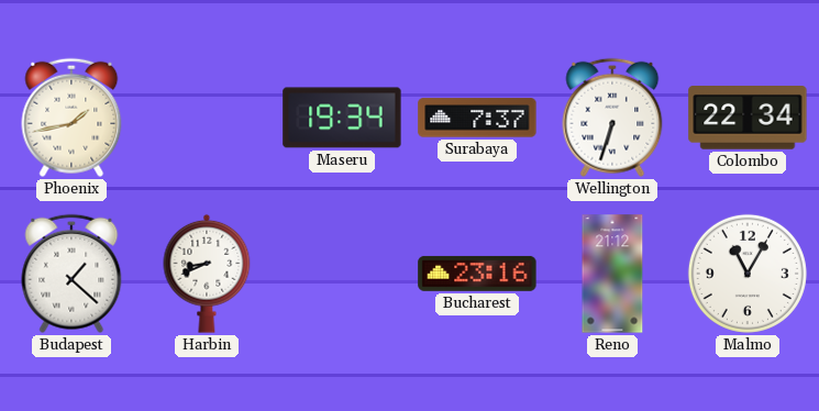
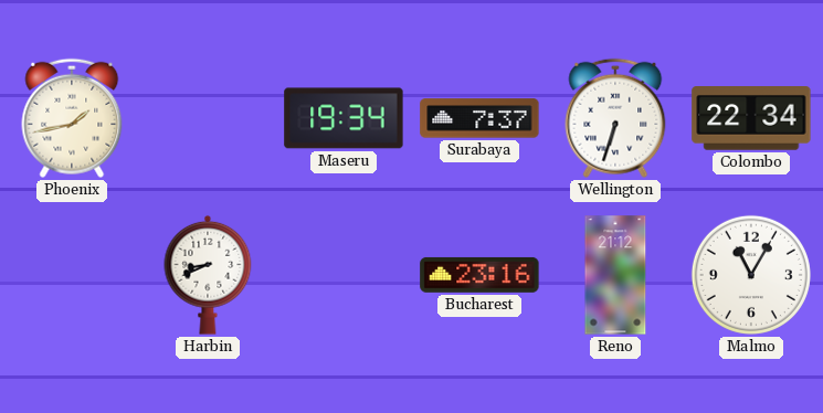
Budapest: 1:22 -> none
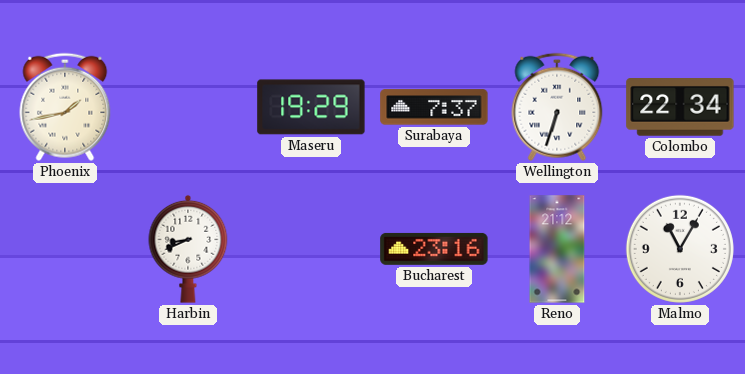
Maseru: 19:34 -> 19:29
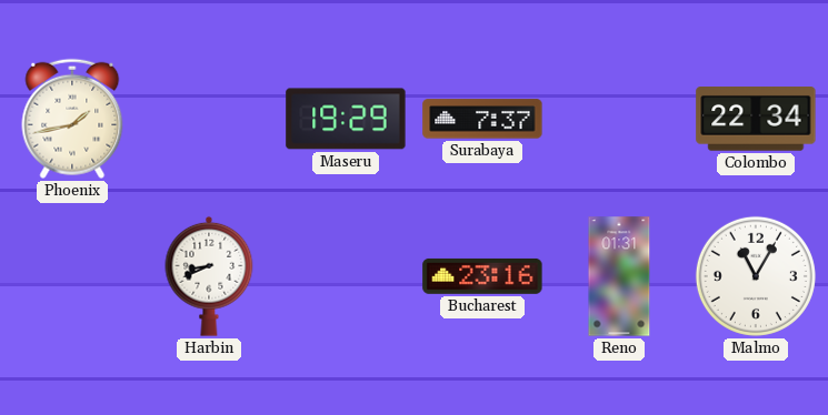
Wellington: 6:33 -> none
Reno: 21:12 -> 01:31
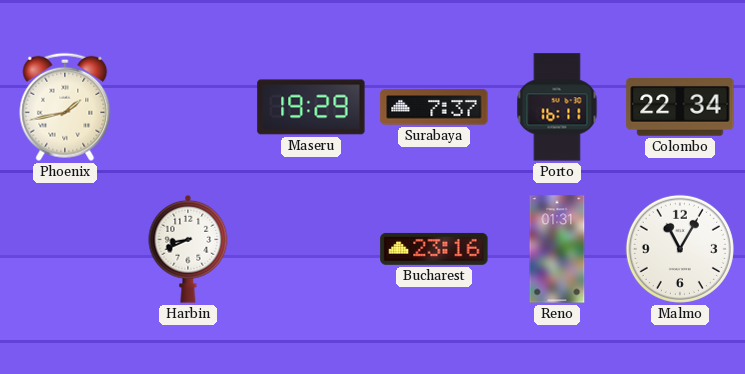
Porto: none -> 16:11
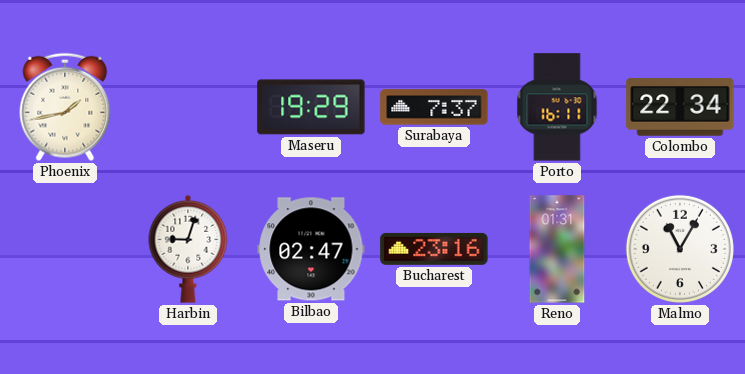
Harbin: 8:41 -> 9:03
Bilbao: none -> 02:47
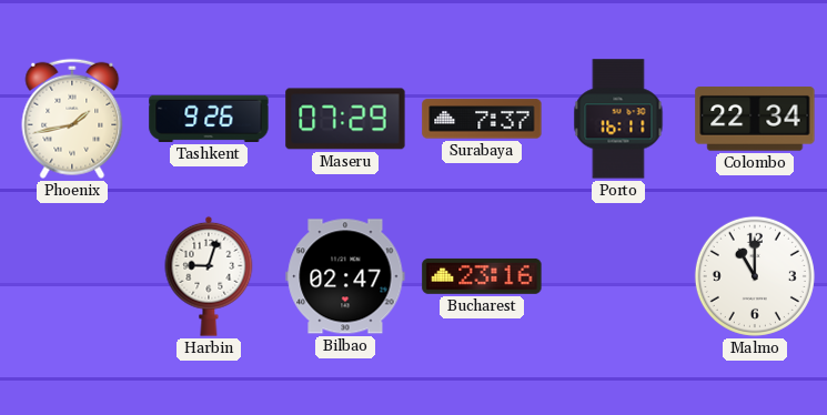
Tashkent: none -> 9:26
Maseru: 19:29 -> 07:29
Reno: 01:31 -> none
Malmo: 11:05 -> 11:00
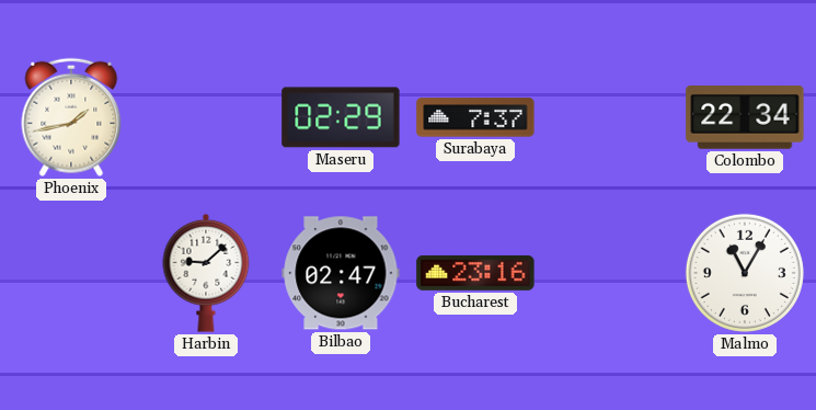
Tashkent: 9:26 -> none
Maseru: 07:29 -> 02:29
Porto: 16:11 -> none
Harbin: 9:03 -> 9:08
Malmo: 11:00 -> 11:05
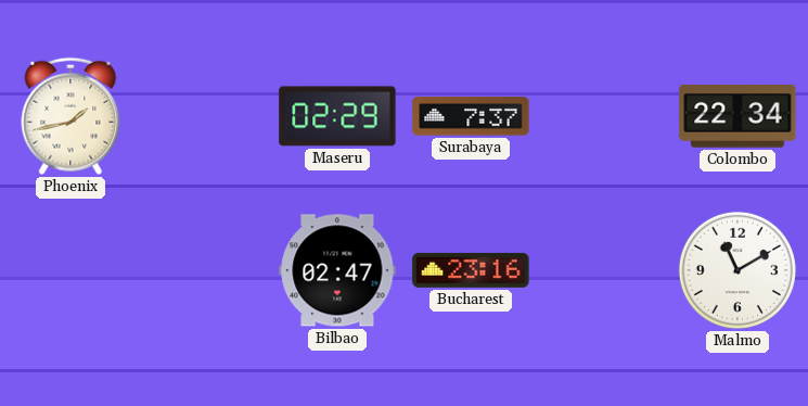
Harbin: 9:08 -> none
Malmo: 11:05 -> 11:10
